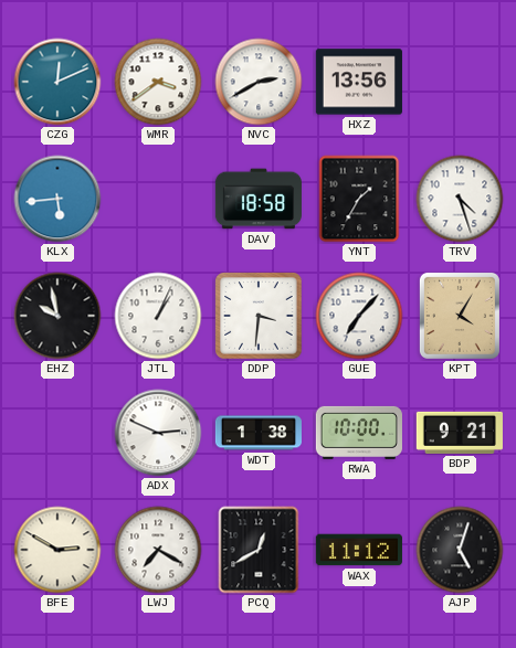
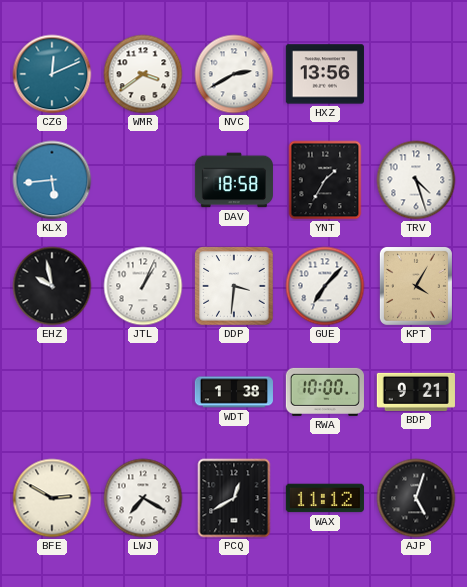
ADX: 2:49 -> none
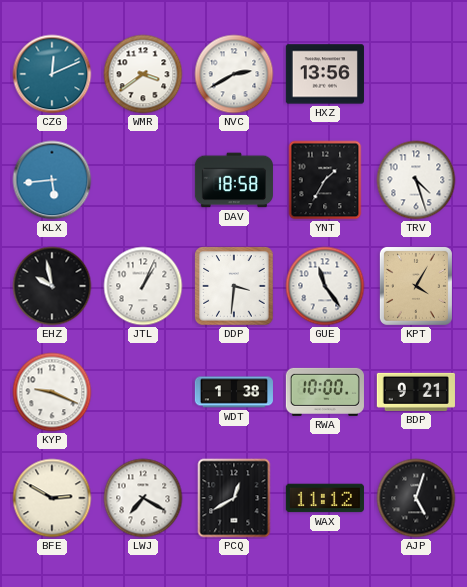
GUE: 7:07 -> 11:24
KYP: none -> 9:19
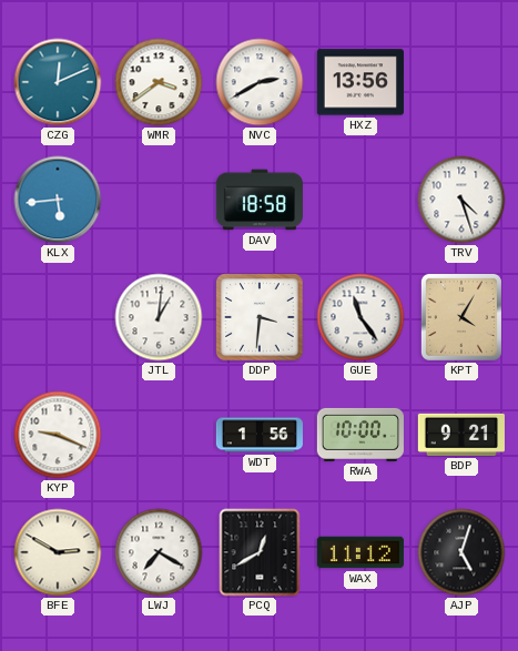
YNT: 1:35 -> none
EHZ: 9:58 -> none
JTL: 1:04 -> 1:01
WDT: 1:38 -> 1:56
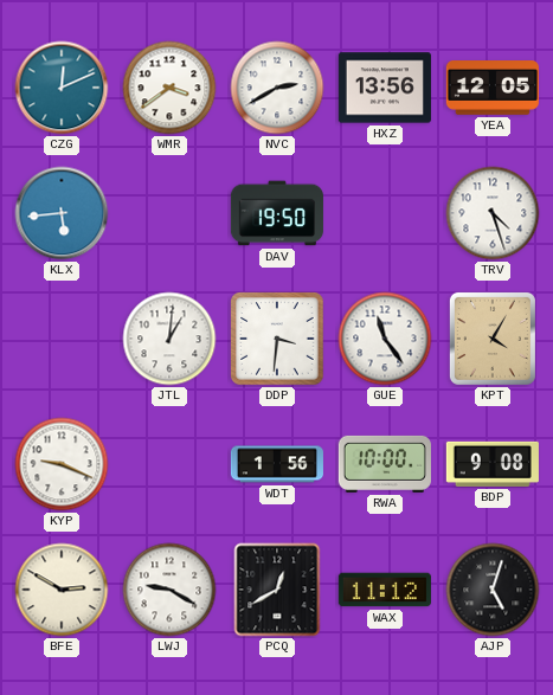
YEA: none -> 12:05
DAV: 18:58 -> 19:50
BDP: 9:21 -> 9:08
LWJ: 7:20 -> 9:20
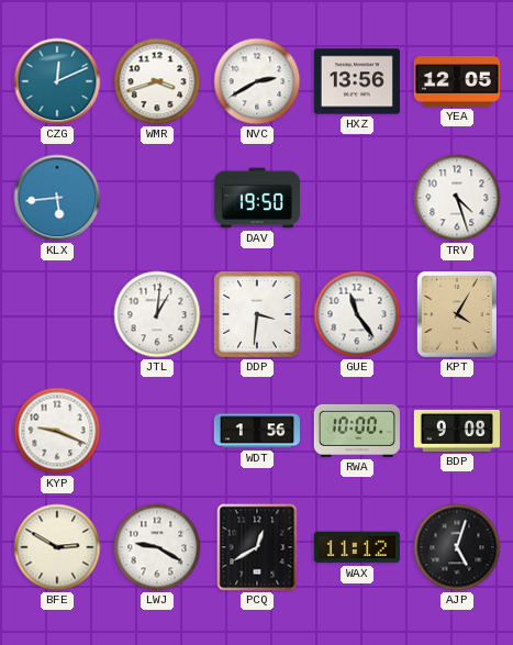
WMR: 3:39 -> 3:42
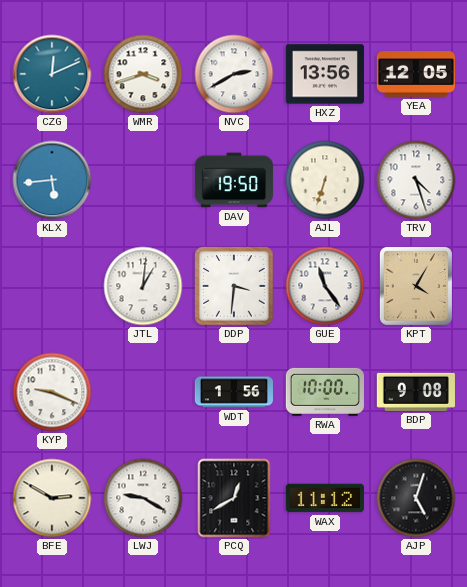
AJL: none -> 6:33
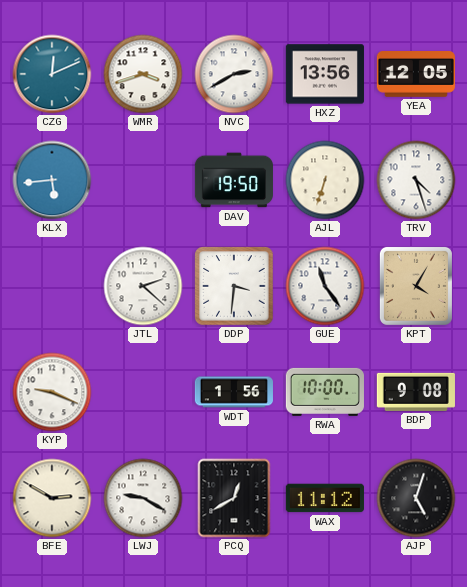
JTL: 1:01 -> 2:22
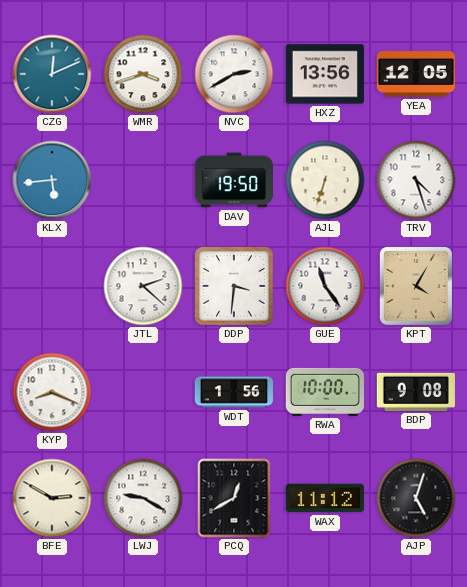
KYP: 9:19 -> 8:19
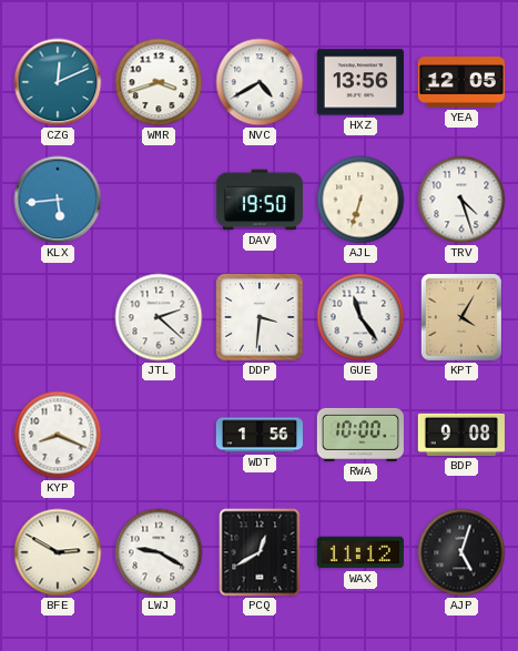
NVC: 2:40 -> 4:40
